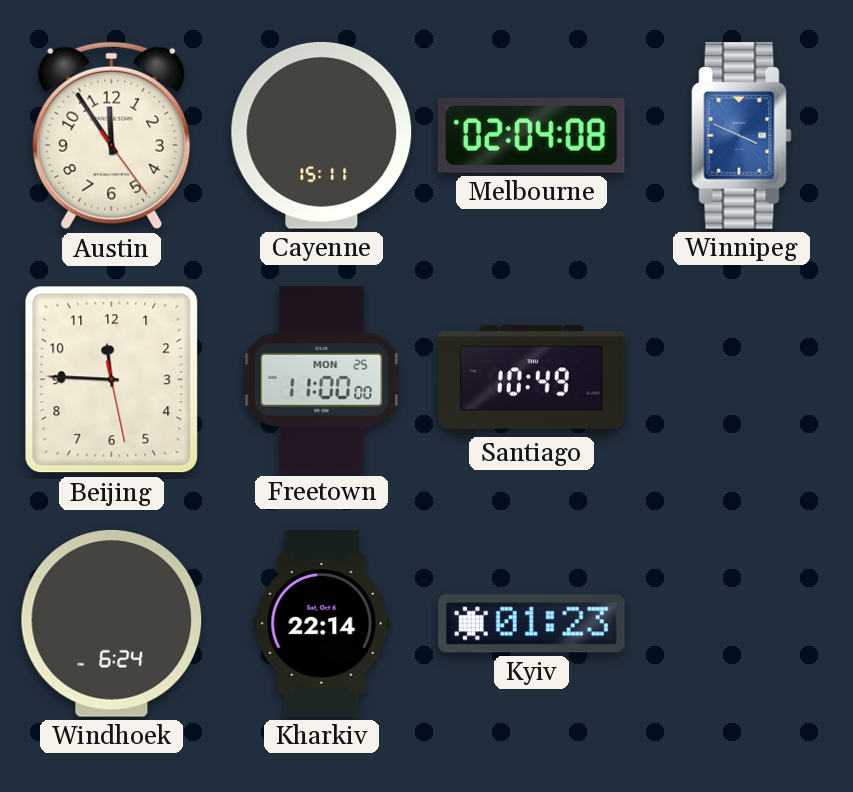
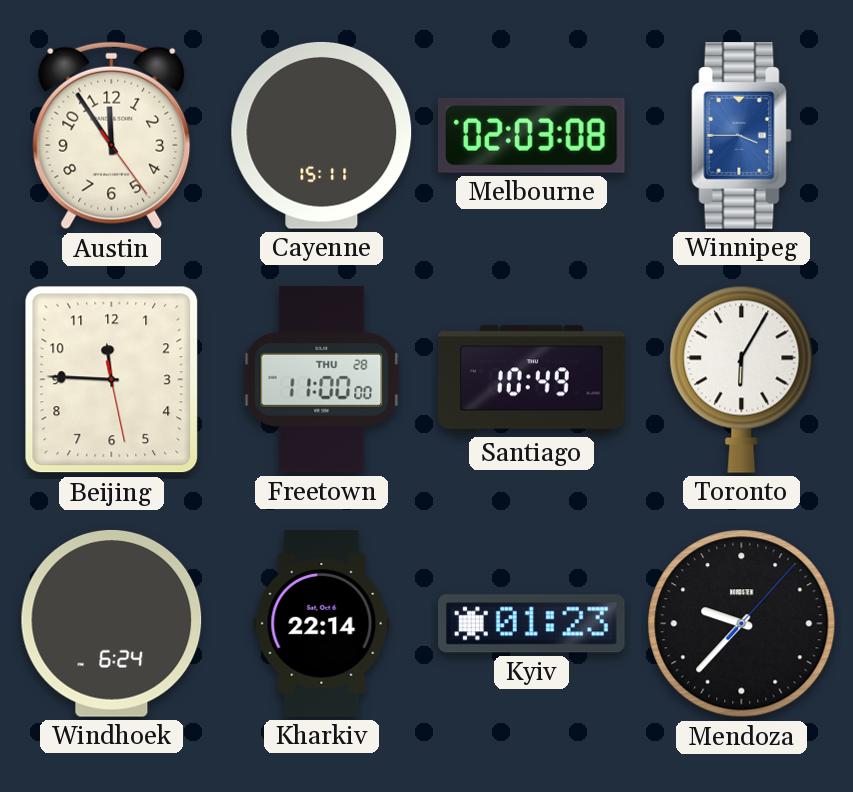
Melbourne: 02:04 -> 02:03
Winnipeg: 3:49 -> 3:45
Freetown date: MON 25 -> THU 28
Toronto: none -> 6:05
Mendoza: none -> 9:37
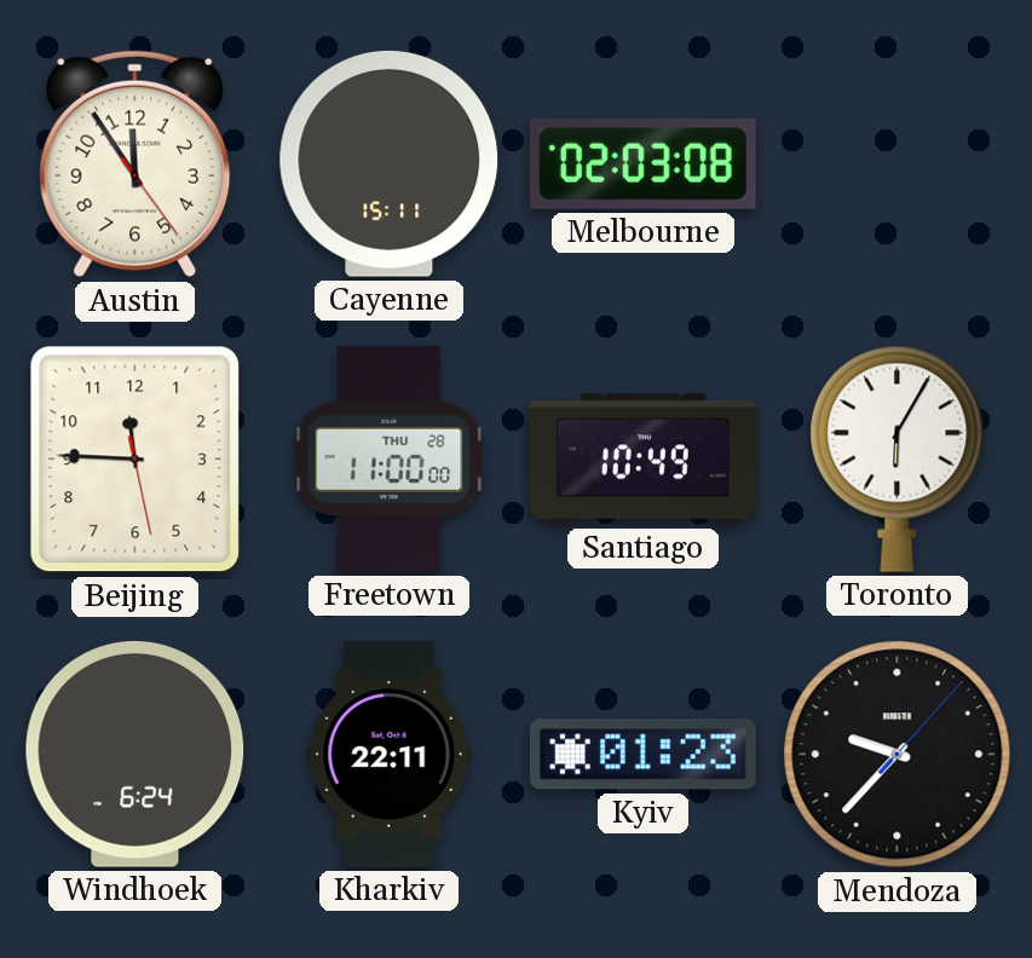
Winnipeg: 3:45 -> none
Kharkiv: 22:14 -> 22:11
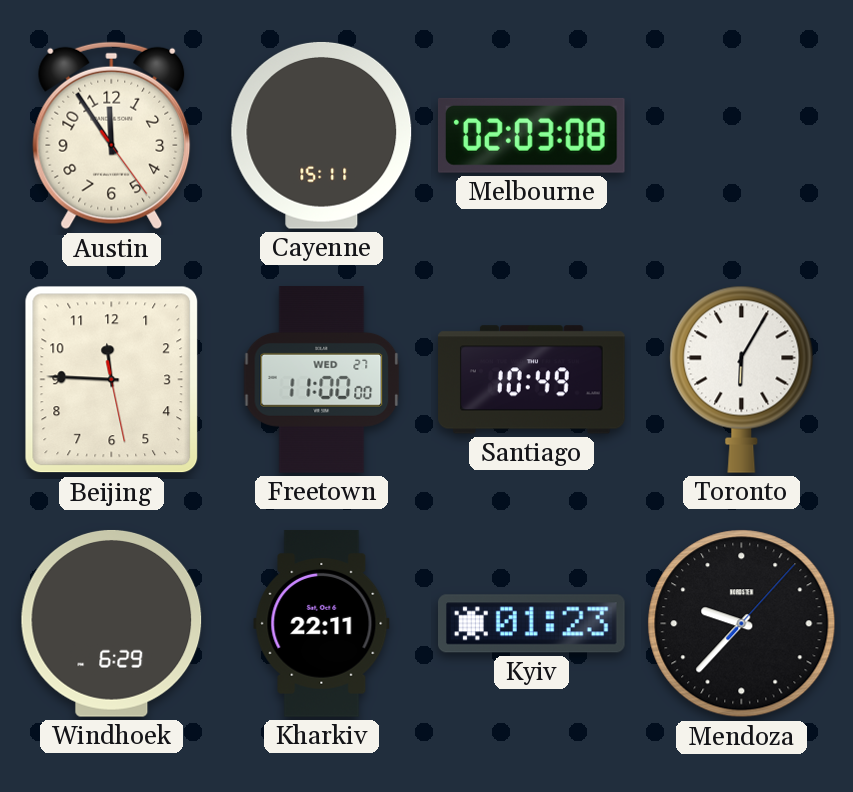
Freetown date: THU 28 -> WED 27
Windhoek: 6:24 -> 6:29
